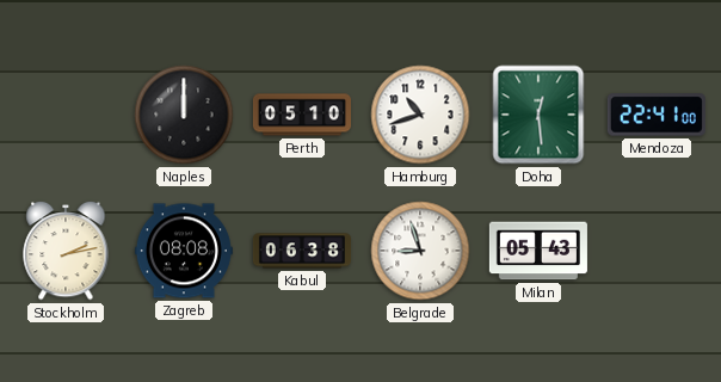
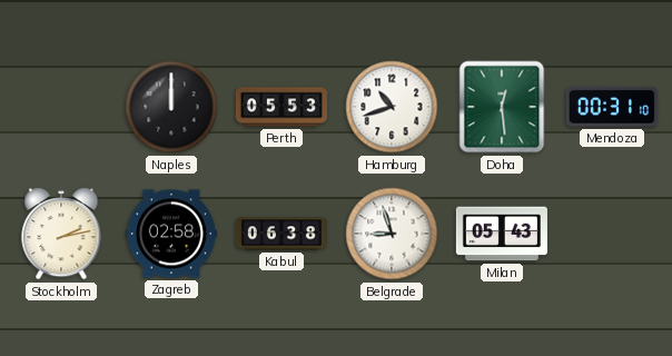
Perth: 05:10 -> 05:53
Mendoza: 22:41 -> 00:31
Zagreb: 08:08 -> 02:58
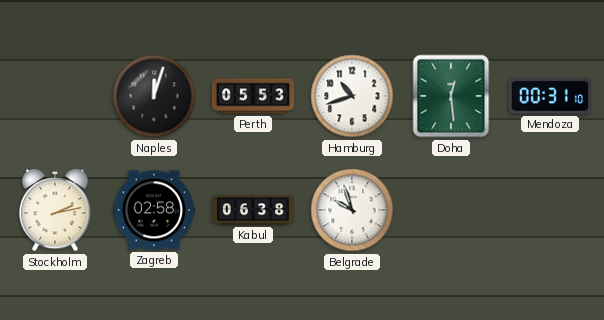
Naples: 12:00 -> 12:03
Belgrade: 8:57 -> 9:57
Milan: 05:43 -> none
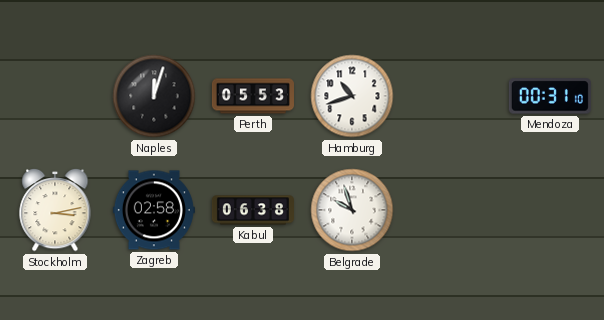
Doha: 12:29 -> none
Stockholm: 2:13 -> 3:13
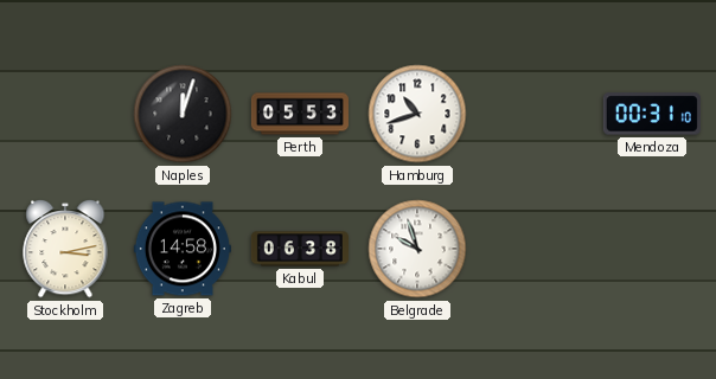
Zagreb: 02:58 -> 14:58
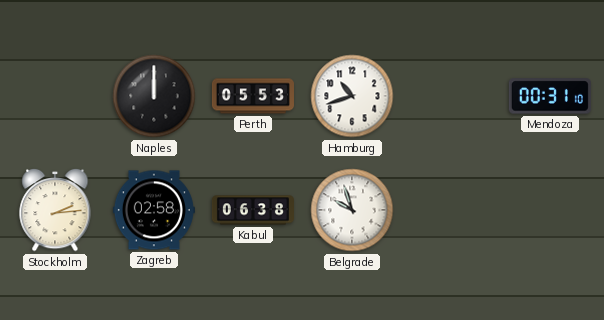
Naples: 12:03 -> 12:00
Stockholm: 3:13 -> 2:14
Zagreb: 14:58 -> 02:58
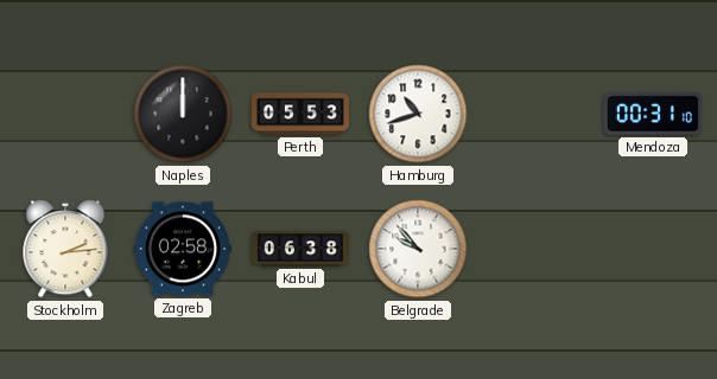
Belgrade: 9:57 -> 9:53
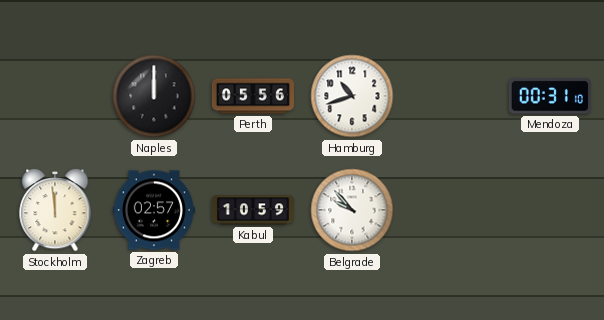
Perth: 05:53 -> 05:56
Stockholm: 2:14 -> 11:59
Zagreb: 02:58 -> 02:57
Kabul: 06:38 -> 10:59
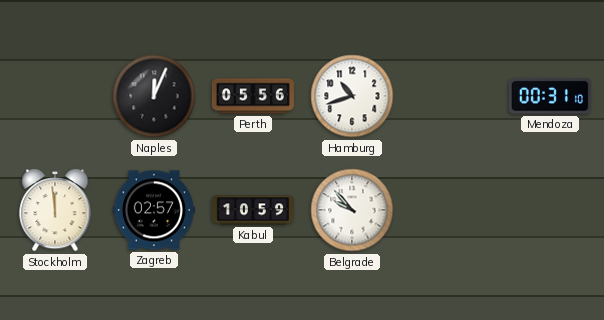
Naples: 12:00 -> 12:04
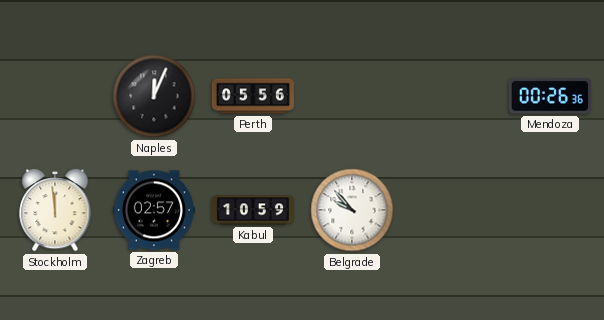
Hamburg: 10:42 -> none
Mendoza: 00:31 -> 00:26
